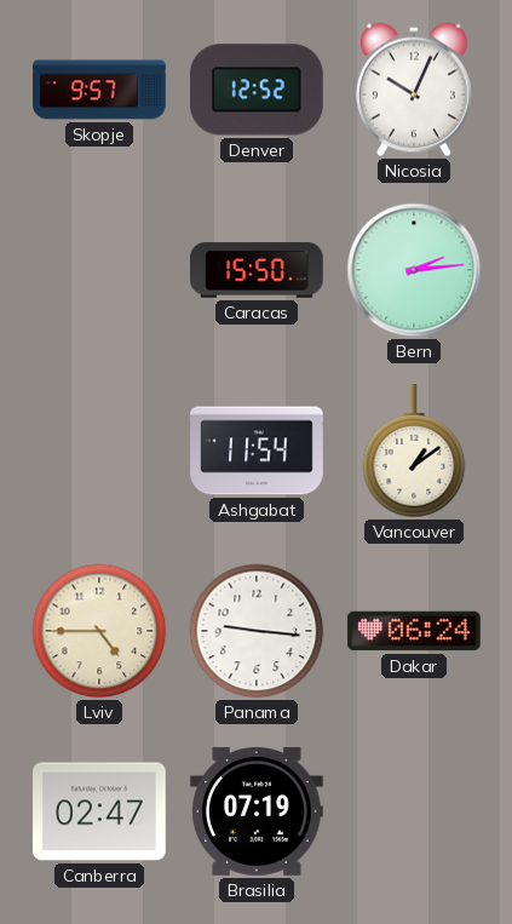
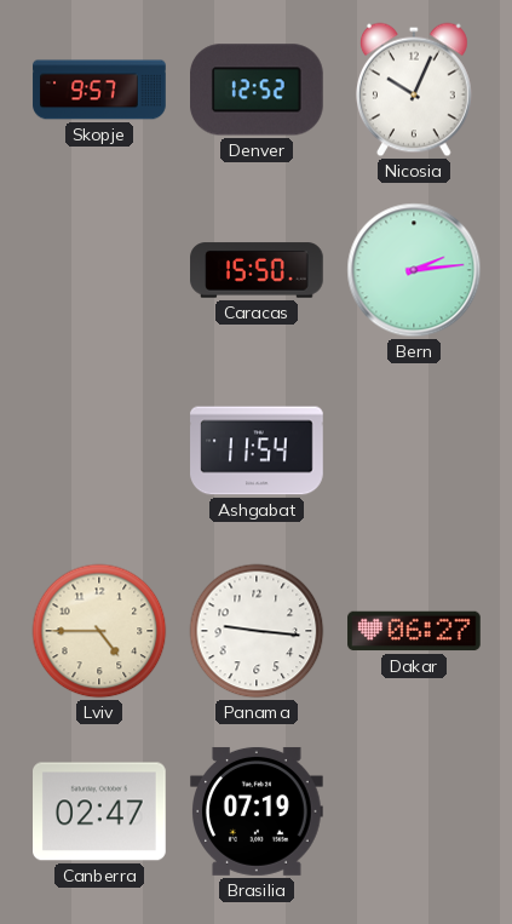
Vancouver: 1:09 -> none
Dakar: 06:24 -> 06:27
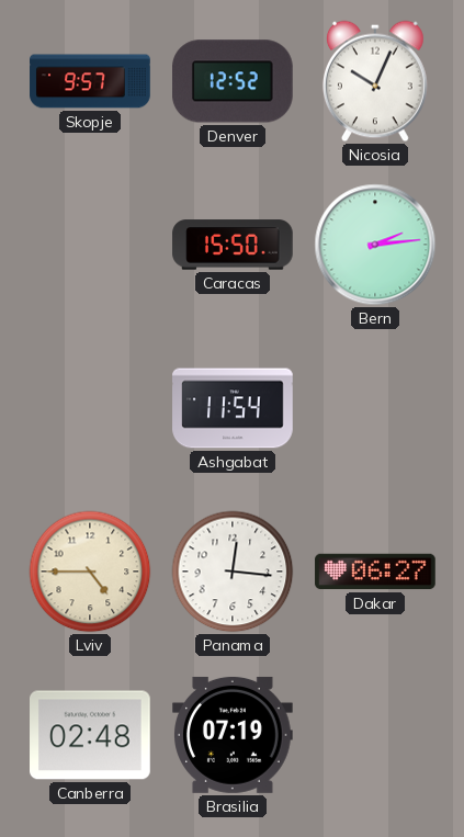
Panama: 9:16 -> 12:16
Canberra: 02:47 -> 02:48
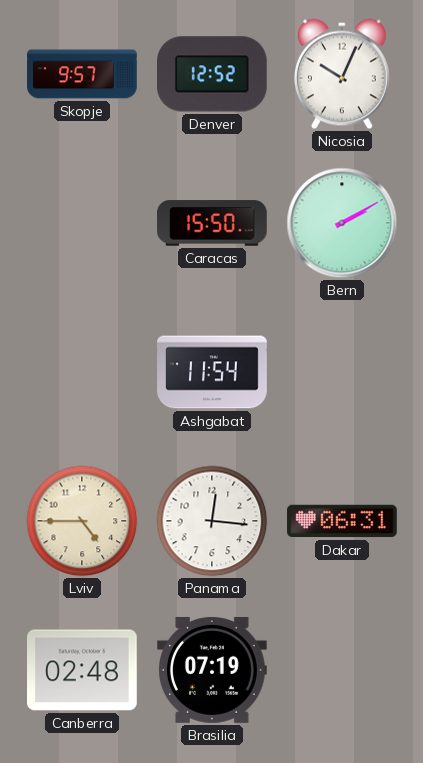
Bern: 2:14 -> 2:10
Dakar: 06:27 -> 06:31
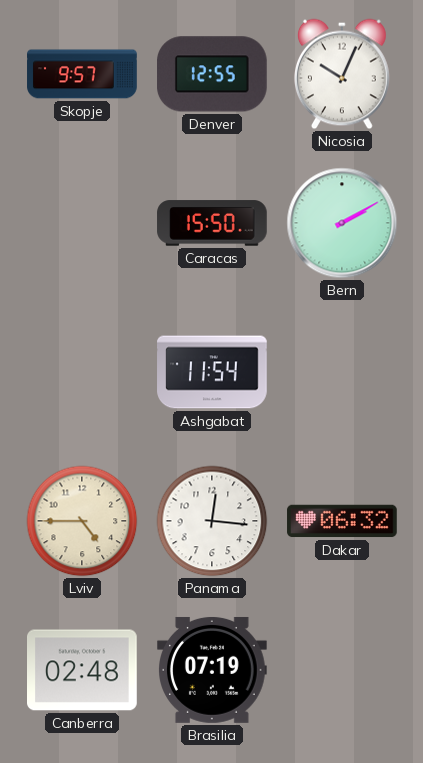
Denver: 12:52 -> 12:55
Dakar: 06:31 -> 06:32
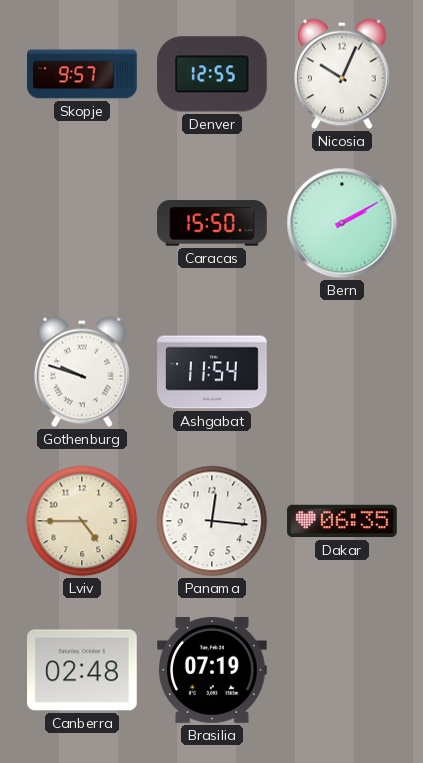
Gothenburg: none -> 9:48
Dakar: 06:32 -> 06:35
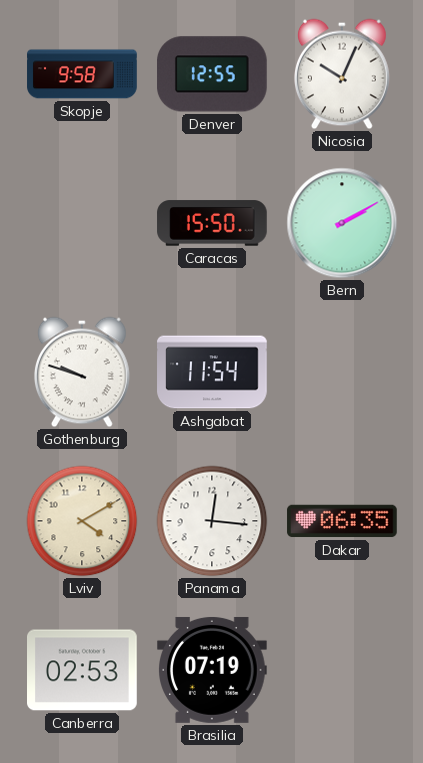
Skopje: 9:57 -> 9:58
Lviv: 4:45 -> 4:10
Canberra: 02:48 -> 02:53
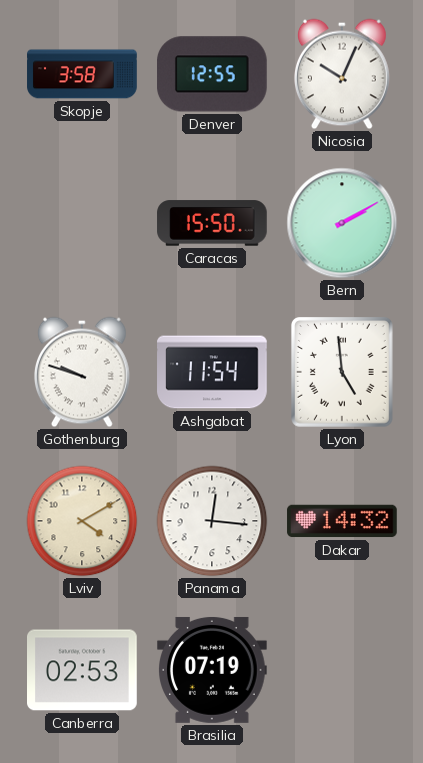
Skopje: 9:58 -> 3:58
Lyon: none -> 4:59
Dakar: 06:35 -> 14:32
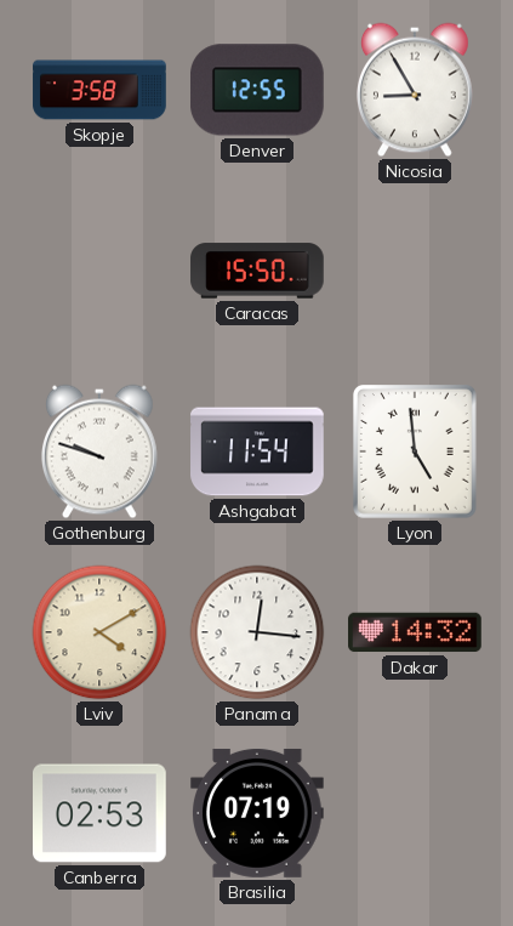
Nicosia: 10:04 -> 8:55
Bern: 2:10 -> none
